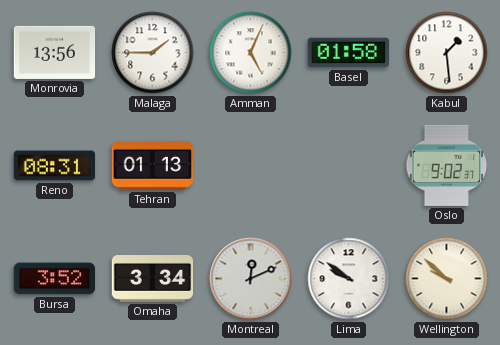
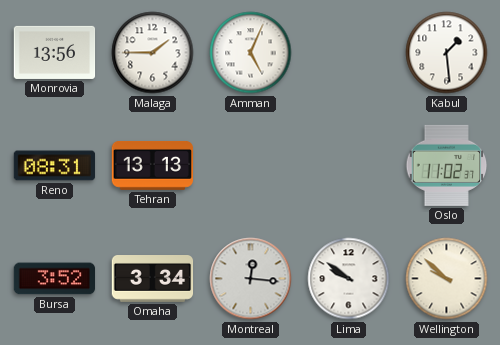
Basel: 01:58 -> none
Tehran: 01:13 -> 13:13
Oslo: 9:02 -> 11:02
Montreal: 12:11 -> 12:16
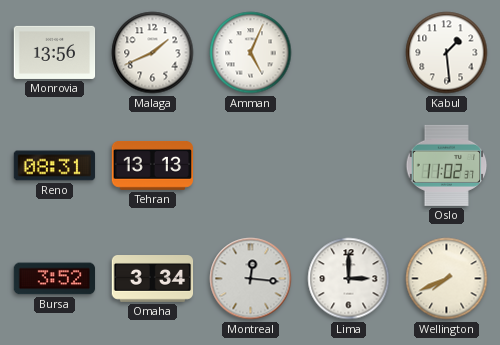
Malaga: 1:45 -> 1:41
Lima: 9:51 -> 3:00
Wellington: 9:52 -> 7:41
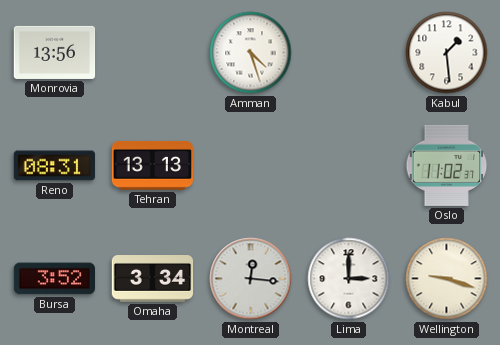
Malaga: 1:41 -> none
Amman: 5:04 -> 4:27
Wellington: 7:41 -> 9:18
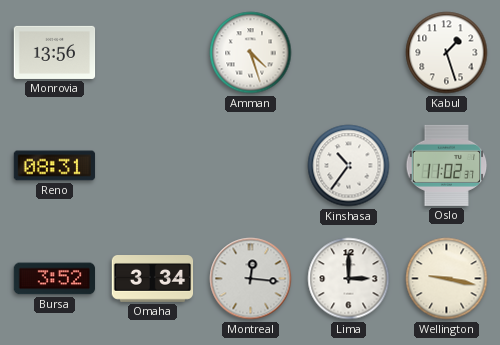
Kabul: 1:29 -> 1:27
Tehran: 13:13 -> none
Kinshasa: none -> 10:36
Wellington: 9:18 -> 9:17
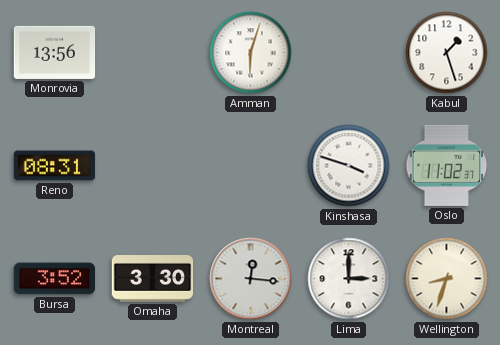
Amman: 4:27 -> 6:03
Kinshasa: 10:36 -> 3:48
Omaha: 3:34 -> 3:30
Wellington: 9:17 -> 8:33
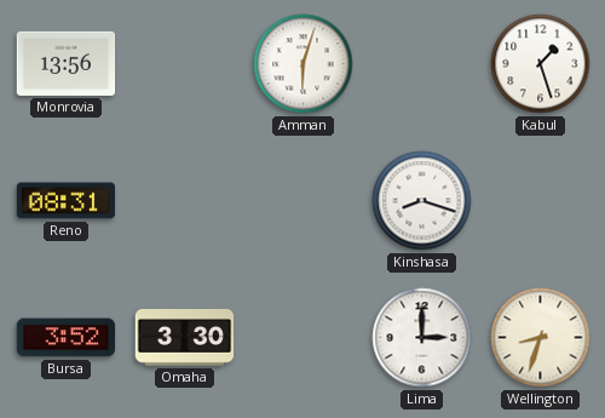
Kinshasa: 3:48 -> 8:18
Oslo: 11:02 -> none
Montreal: 12:16 -> none
